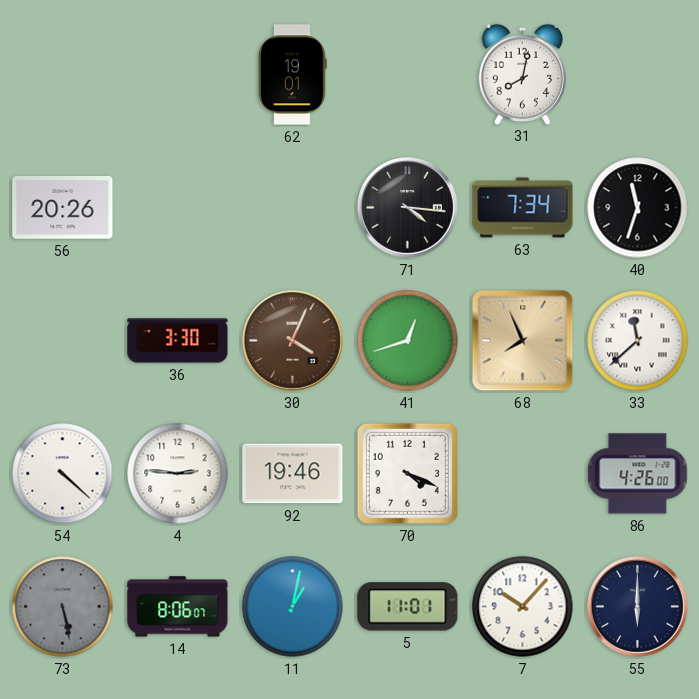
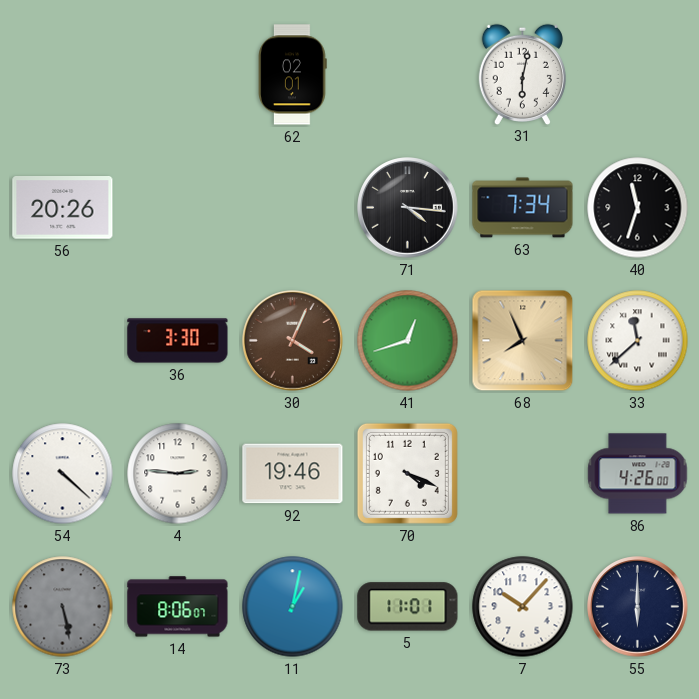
62: 19:01 -> 02:01
31: 8:02 -> 6:02
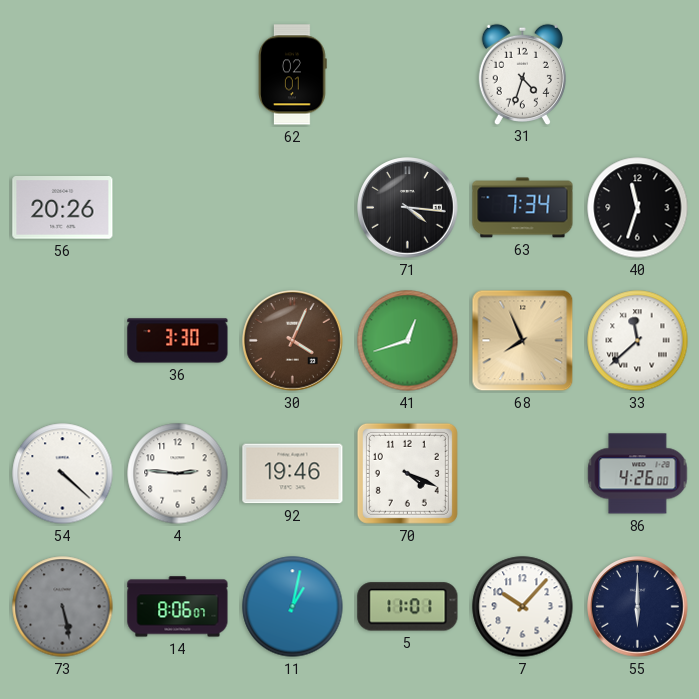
31: 6:02 -> 4:33
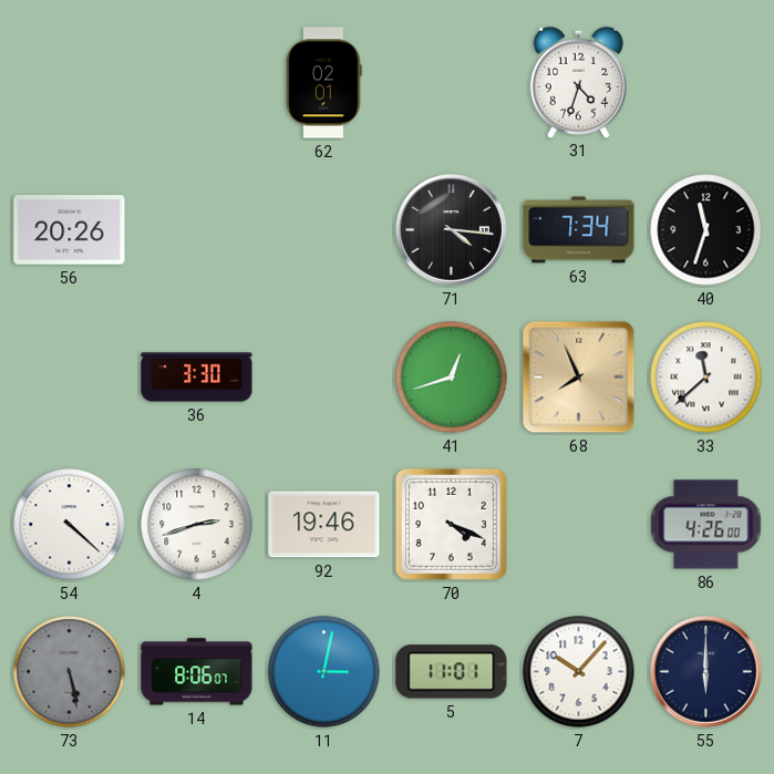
30: 4:04 -> none
4: 2:46 -> 2:42
11: 1:02 -> 3:02
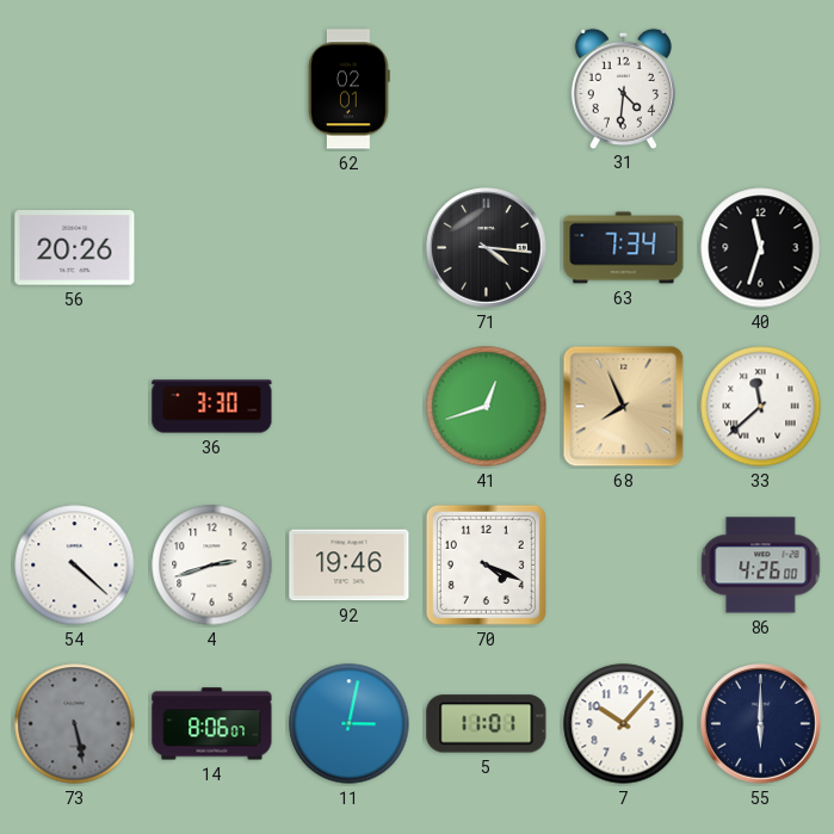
31: 4:33 -> 4:31
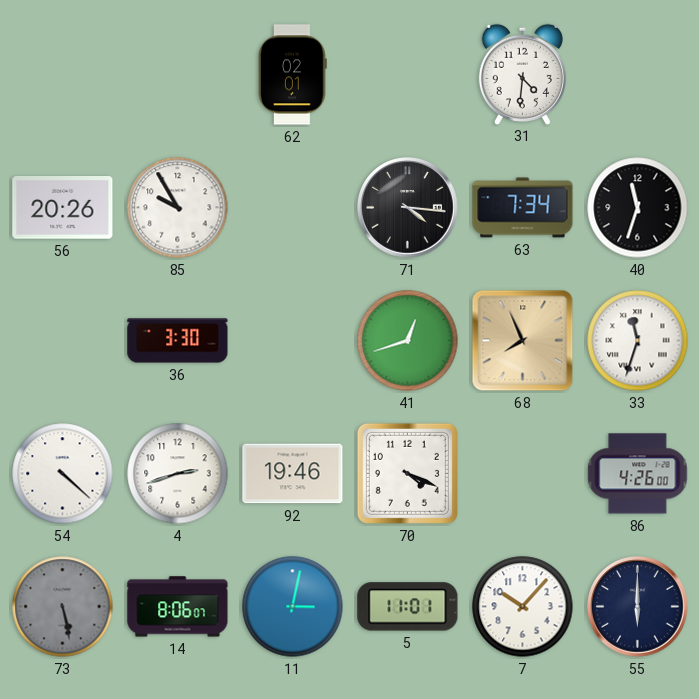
85: none -> 9:55
33: 11:38 -> 11:33
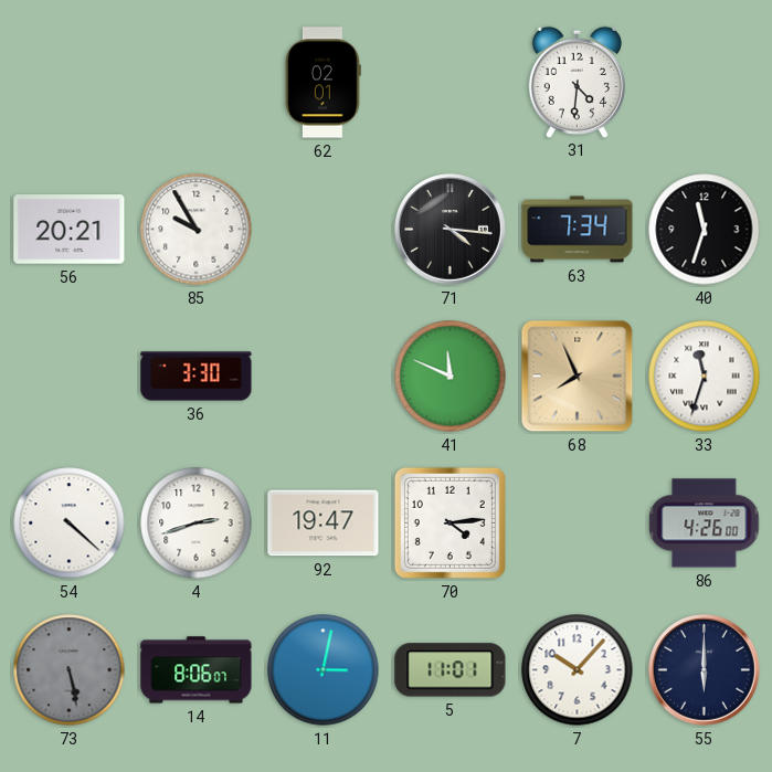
56: 20:26 -> 20:21
41: 12:42 -> 11:49
92: 19:46 -> 19:47
70: 4:19 -> 4:14
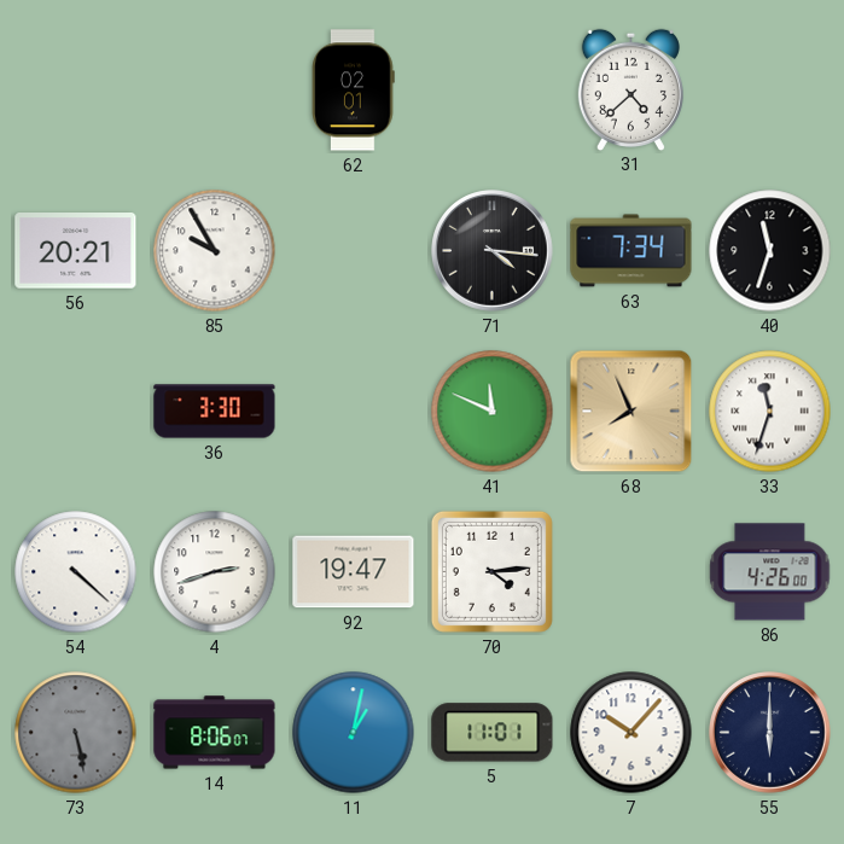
31: 4:31 -> 4:38
11: 3:02 -> 1:02
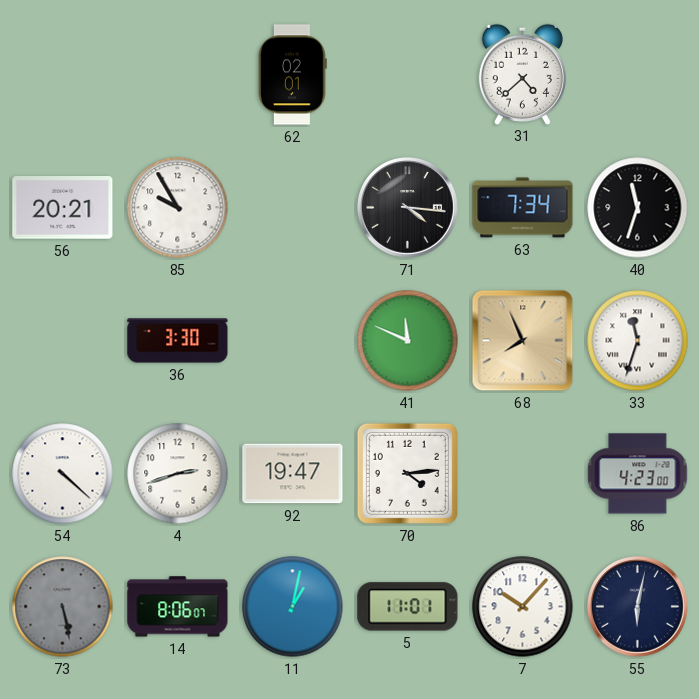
86: 4:26 -> 4:23
55: 6:00 -> 6:02
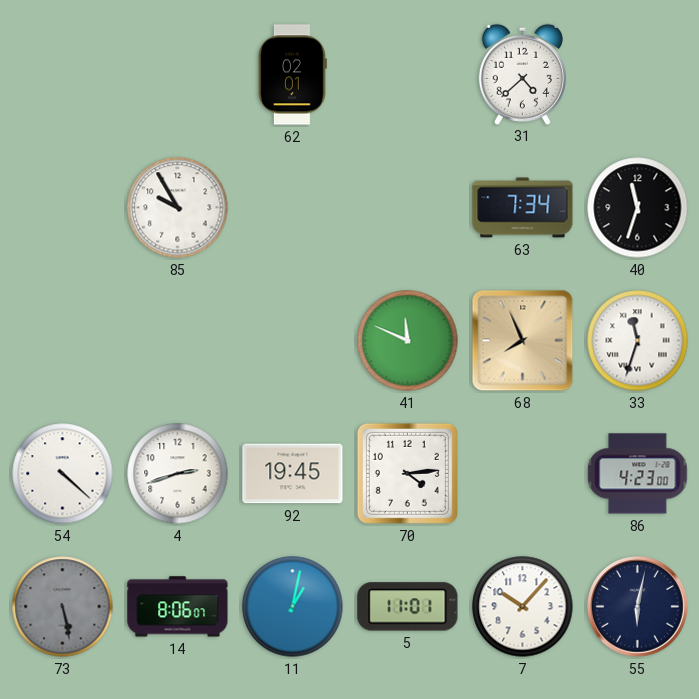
56: 20:21 -> none
71: 4:16 -> none
36: 3:30 -> none
92: 19:47 -> 19:45
